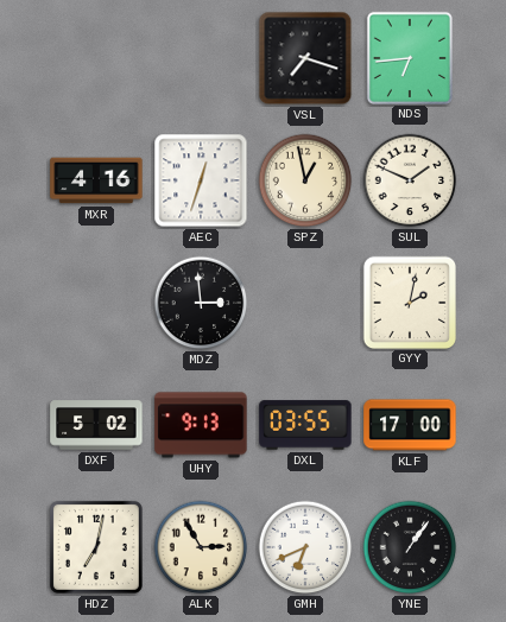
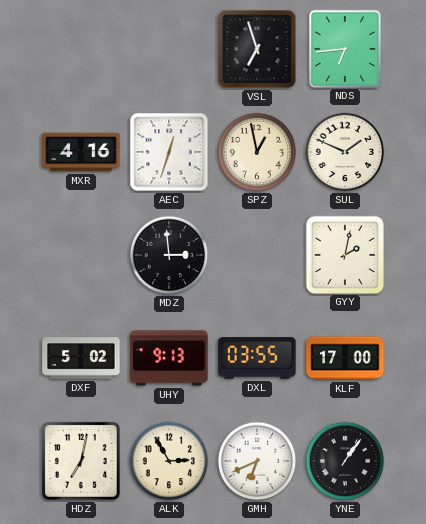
VSL: 7:18 -> 6:57
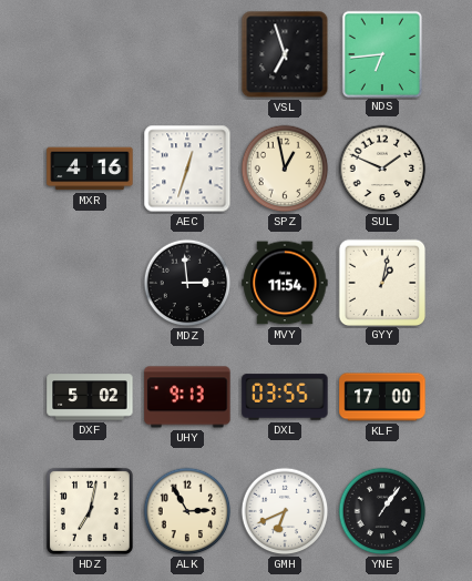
MVY: none -> 11:54
GYY: 2:02 -> 1:02
